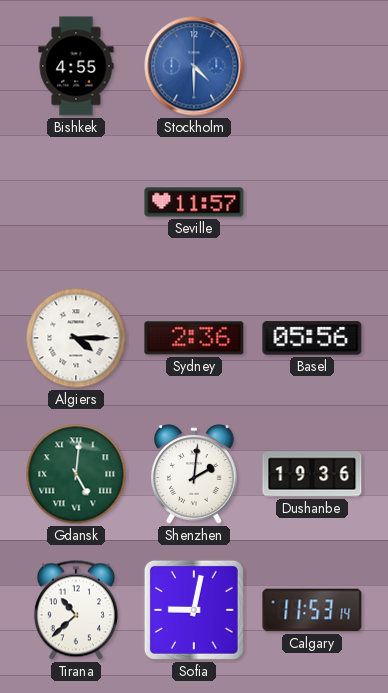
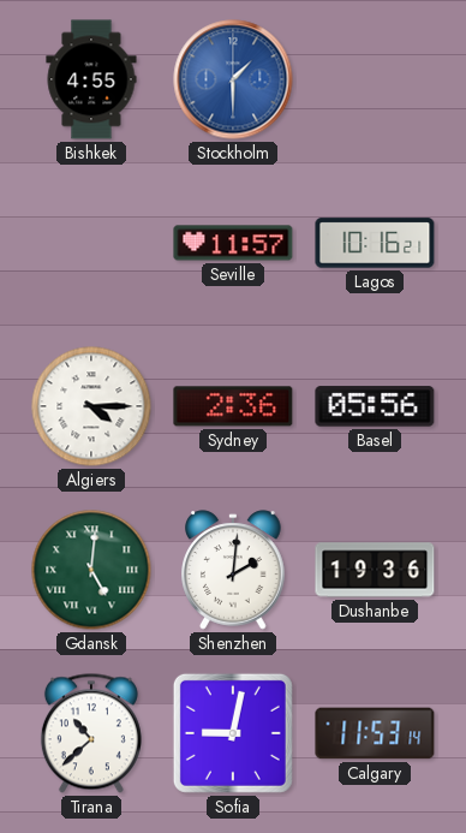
Stockholm: 4:30 -> 1:30
Lagos: none -> 10:16
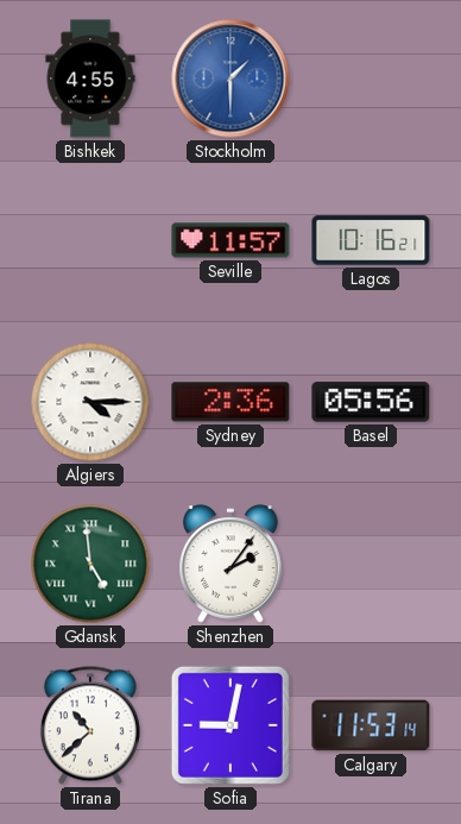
Gdansk: 5:01 -> 4:59
Shenzhen: 2:01 -> 2:06
Dushanbe: 19:36 -> none
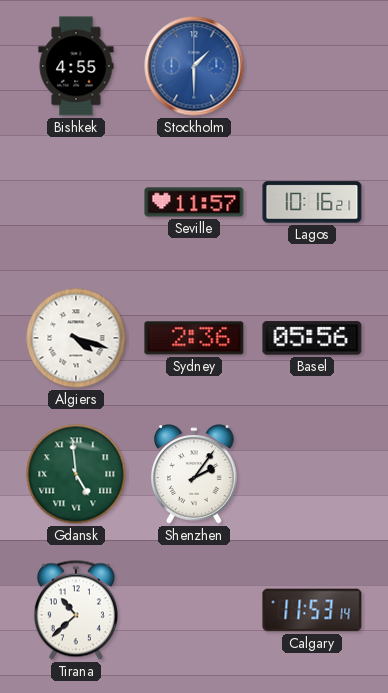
Algiers: 4:15 -> 4:18
Sofia: 9:02 -> none
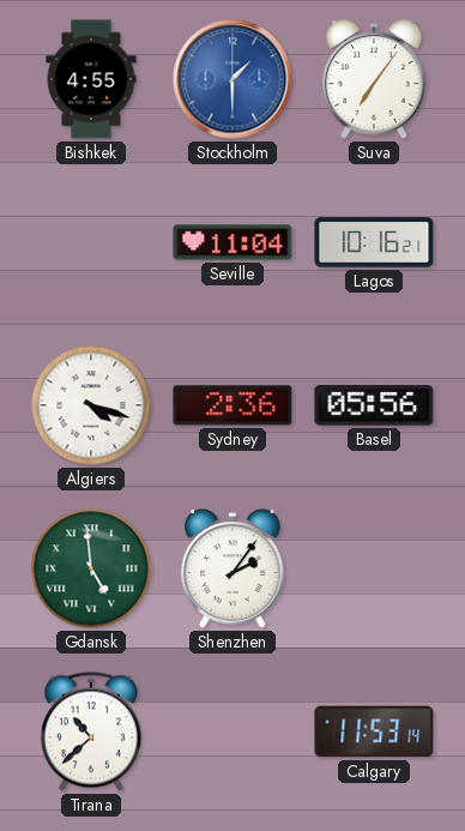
Suva: none -> 7:06
Seville: 11:57 -> 11:04
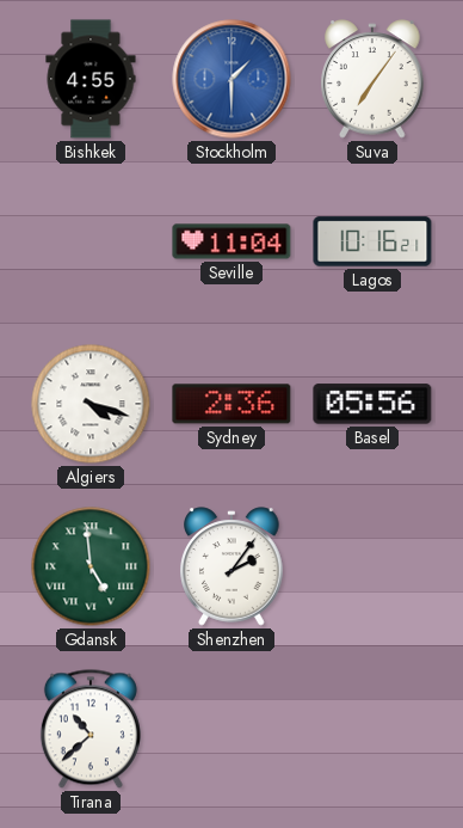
Calgary: 11:53 -> none
